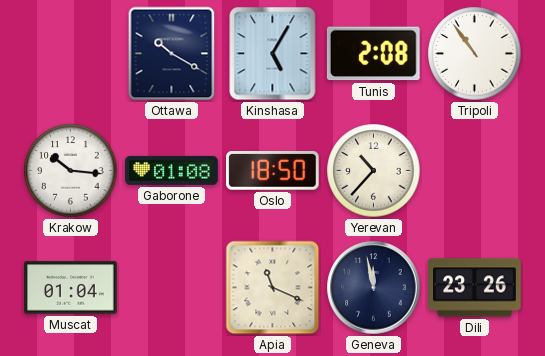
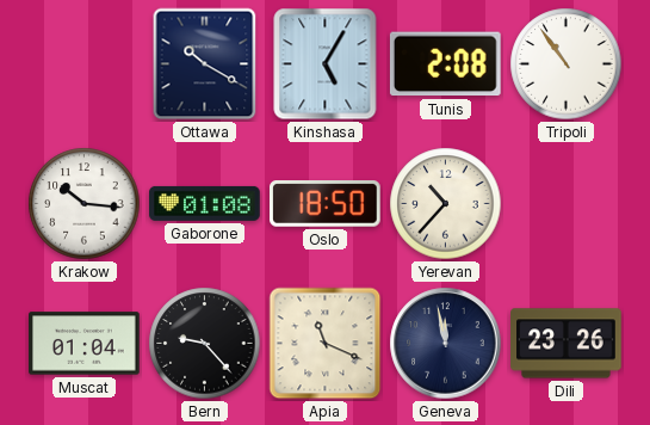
Bern: none -> 9:23
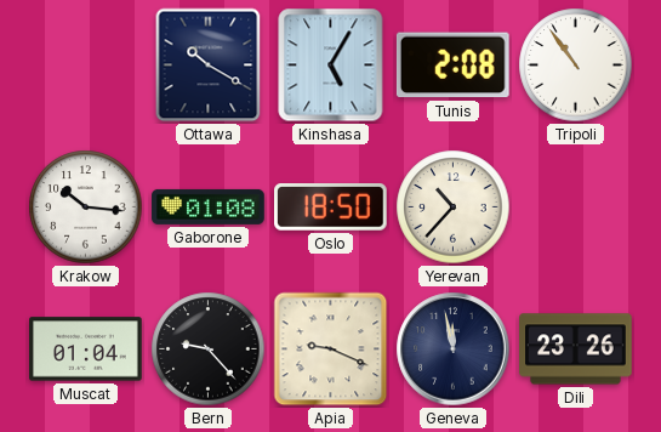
Apia: 11:19 -> 9:19
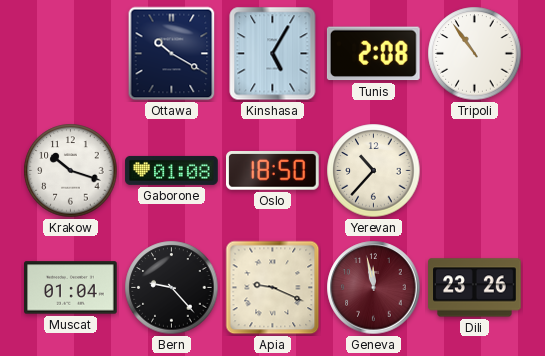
Krakow: 10:16 -> 10:18
Geneva dial: navy -> burgundy
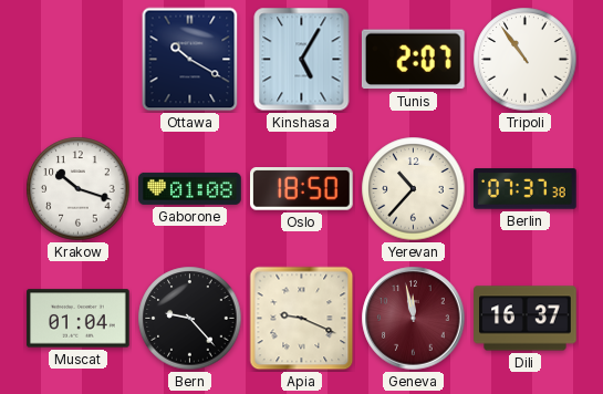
Tunis: 2:08 -> 2:07
Berlin: none -> 07:37
Dili: 23:26 -> 16:37
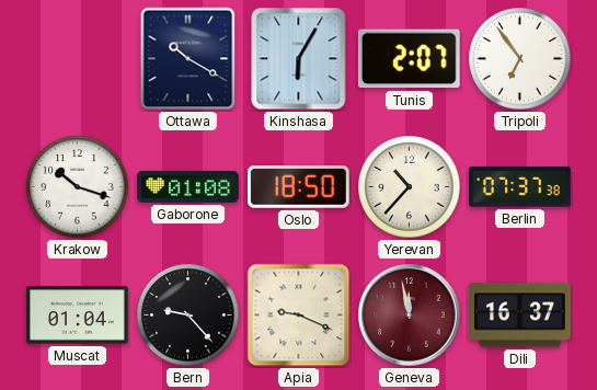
Kinshasa: 5:05 -> 6:05
Tripoli: 10:54 -> 6:54
